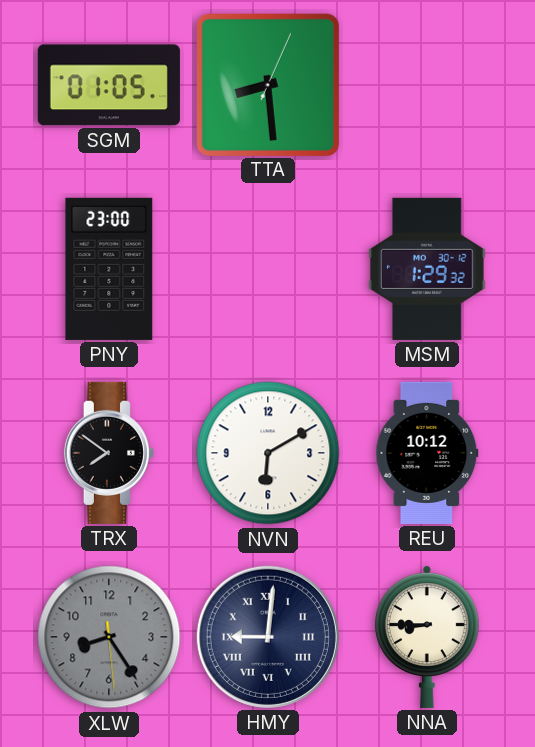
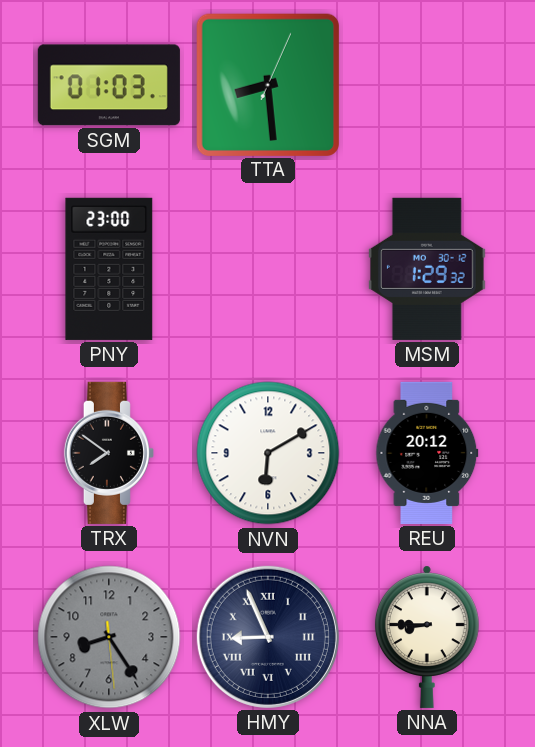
SGM: 01:05 -> 01:03
REU: 10:12 -> 20:12
HMY: 9:01 -> 8:56
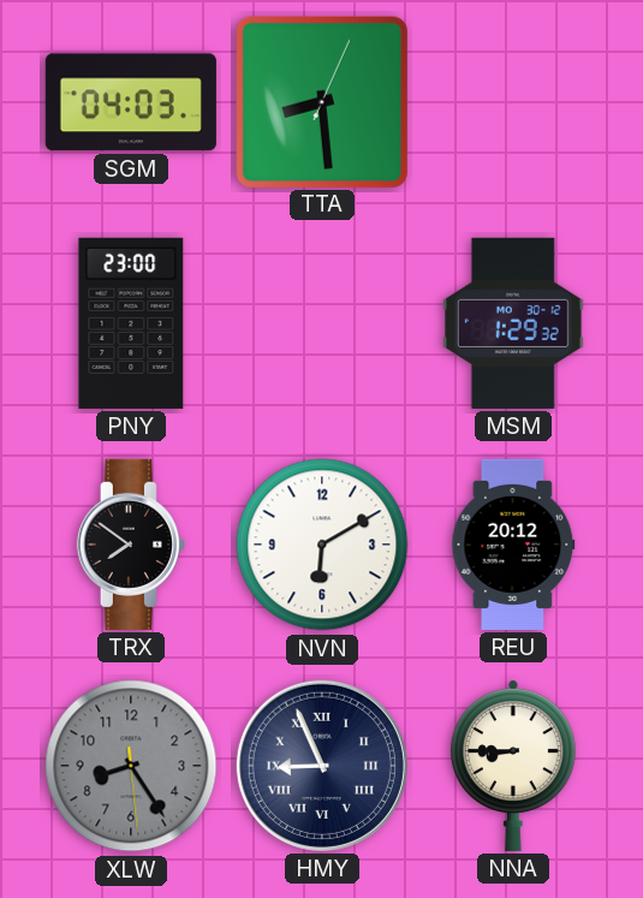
SGM: 01:03 -> 04:03
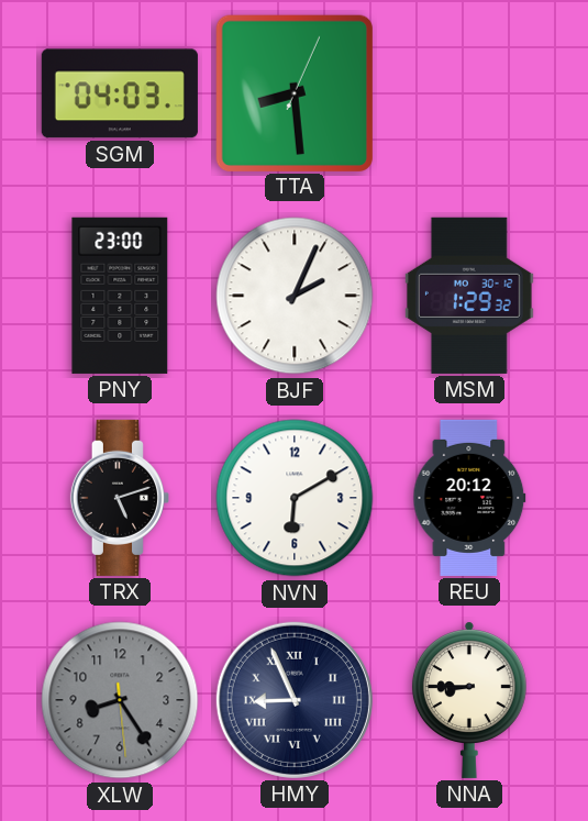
BJF: none -> 2:04
TRX: 7:51 -> 5:12
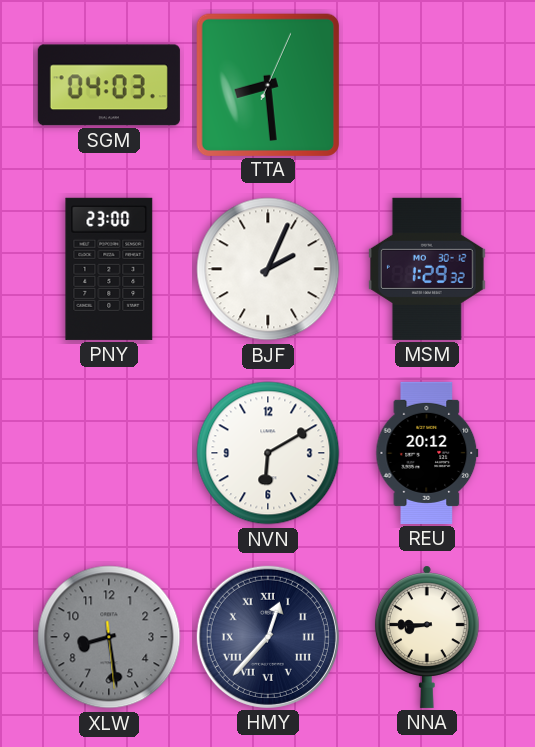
TRX: 5:12 -> none
XLW: 8:24 -> 8:28
HMY: 8:56 -> 12:37
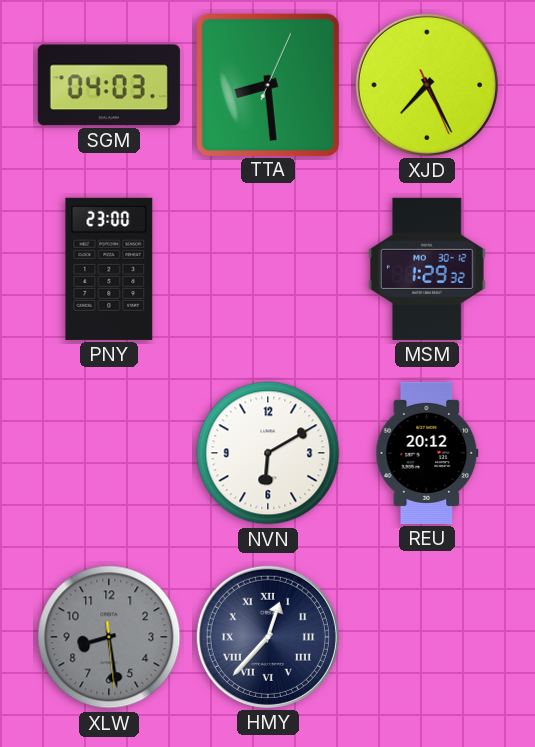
XJD: none -> 7:25
BJF: 2:04 -> none
NNA: 8:45 -> none
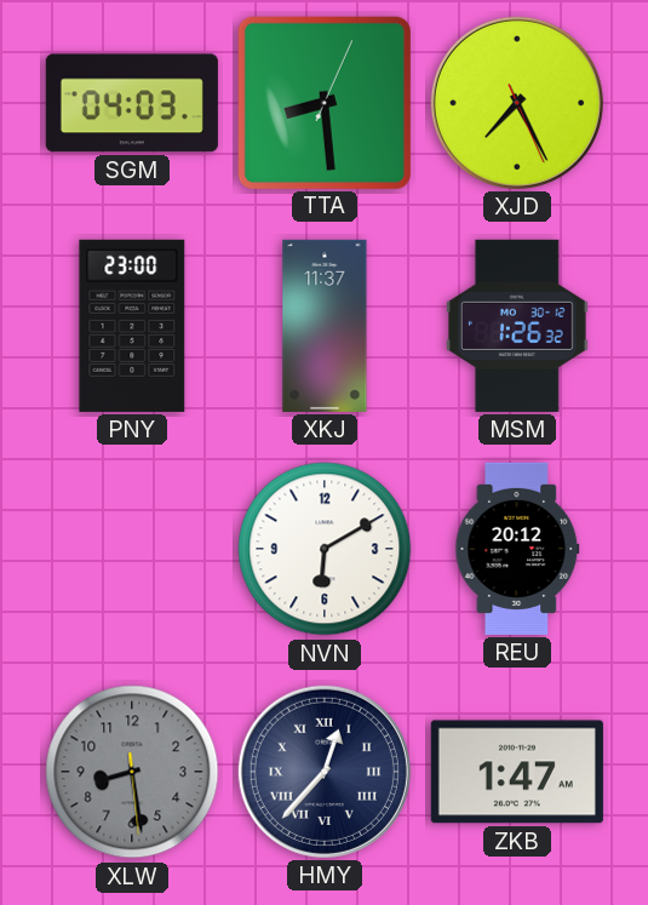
XKJ: none -> 11:37
MSM: 1:29 -> 1:26
ZKB: none -> 1:47
